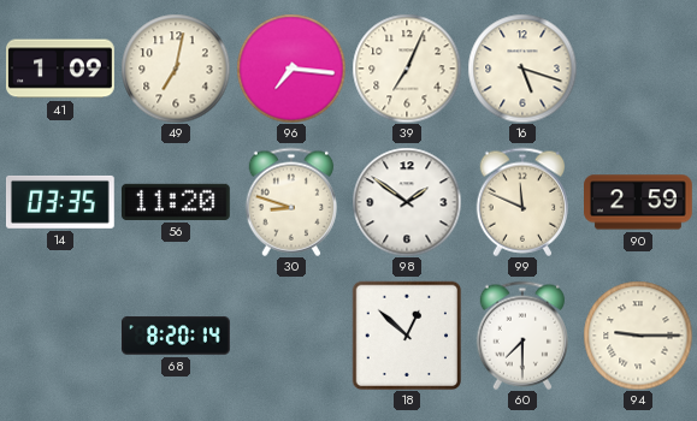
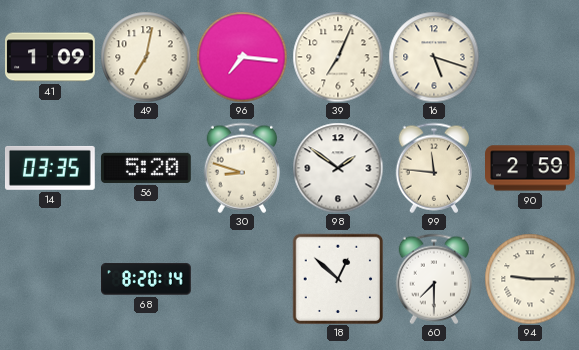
56: 11:20 -> 5:20
99: 11:49 -> 11:46
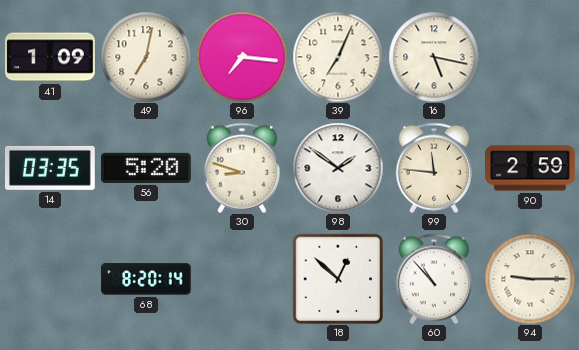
16: 5:18 -> 5:17
60: 7:30 -> 10:53
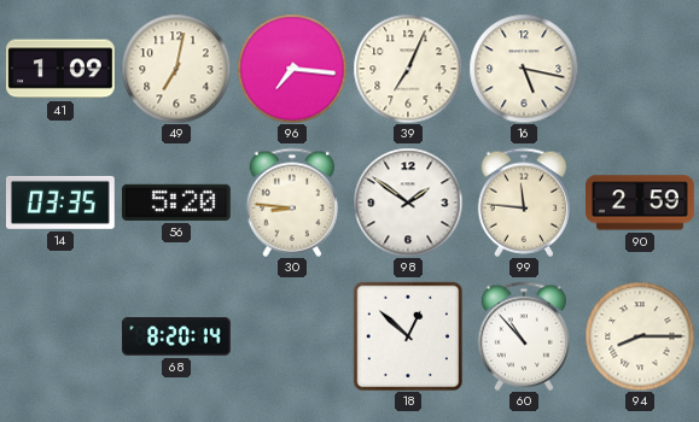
30: 8:48 -> 8:46
94: 9:15 -> 8:15
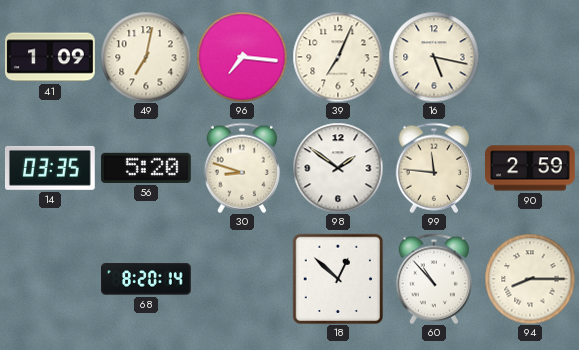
30: 8:46 -> 8:48
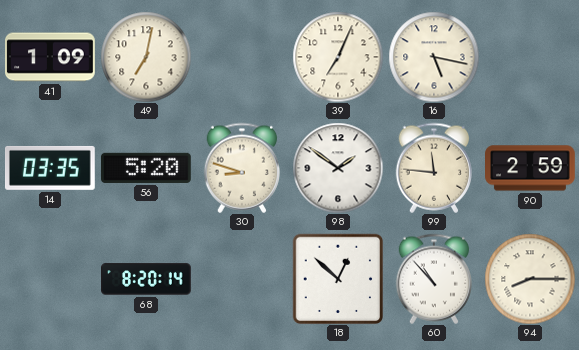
96: 7:16 -> none
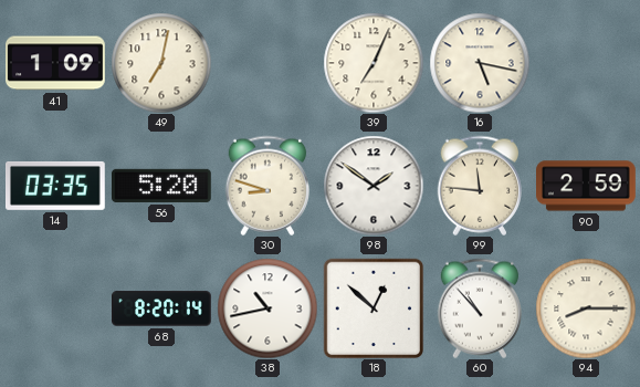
38: none -> 10:43
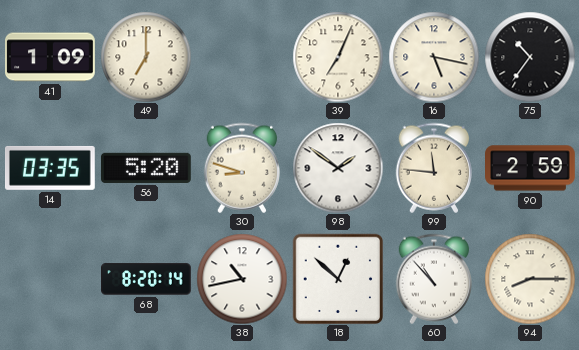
49: 7:02 -> 7:00
75: none -> 10:36
